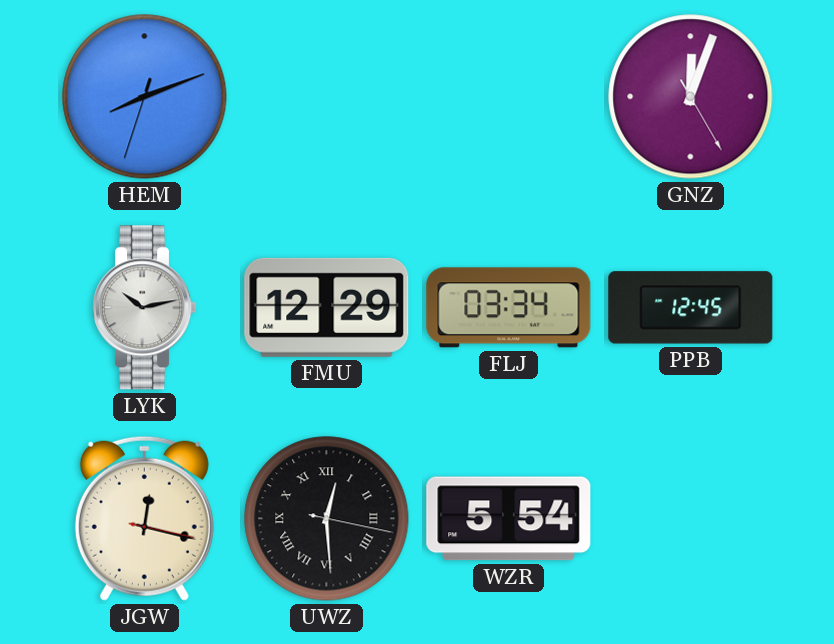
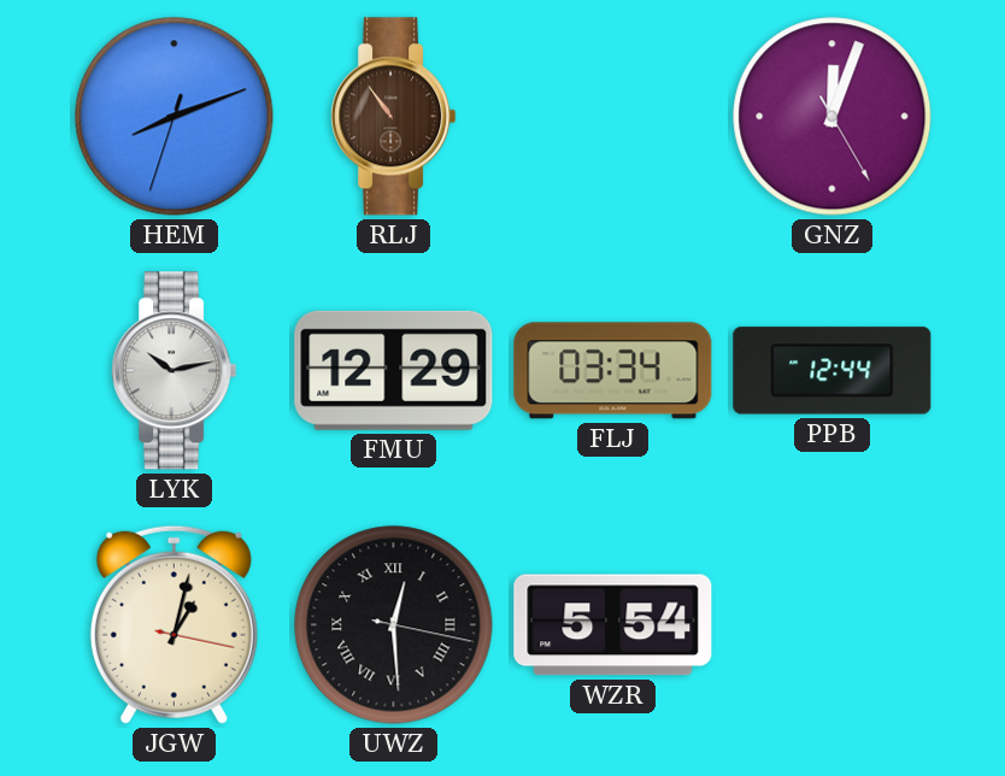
RLJ: none -> 10:54
PPB: 12:45 -> 12:44
JGW: 12:17 -> 1:02
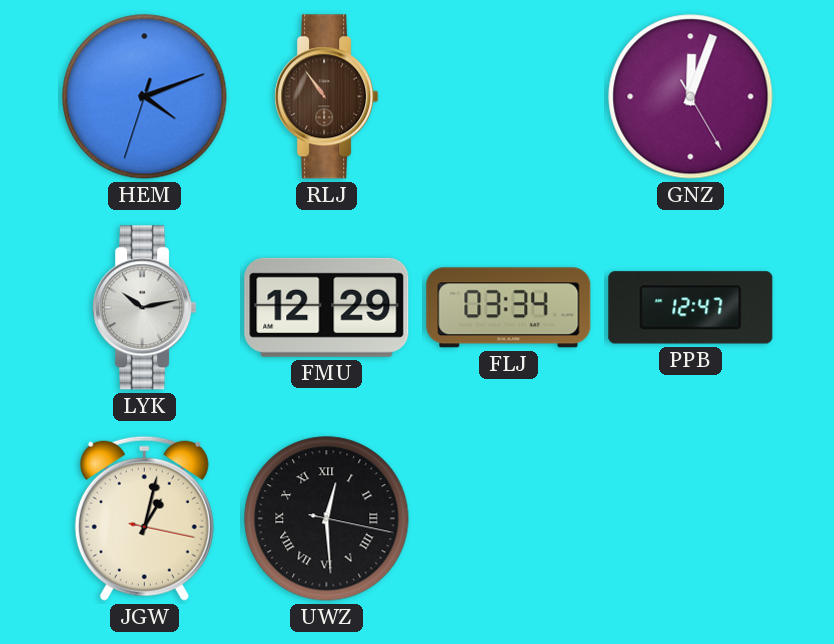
HEM: 8:11 -> 4:11
PPB: 12:44 -> 12:47
WZR: 5:54 -> none
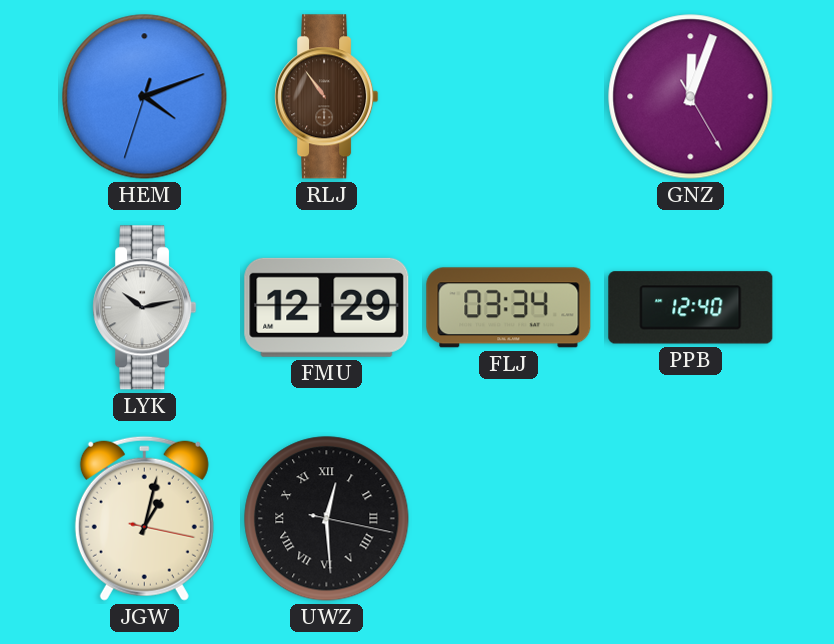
PPB: 12:47 -> 12:40
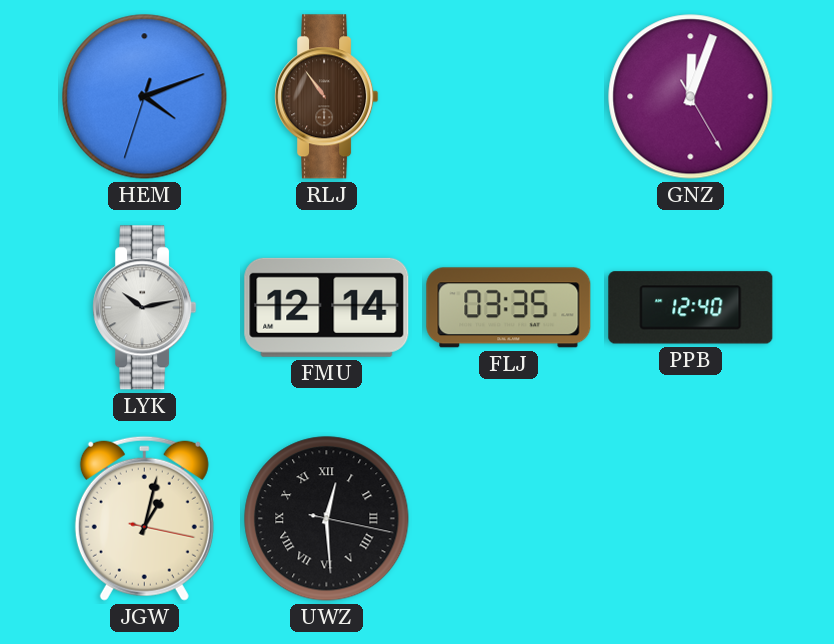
FMU: 12:29 -> 12:14
FLJ: 03:34 -> 03:35
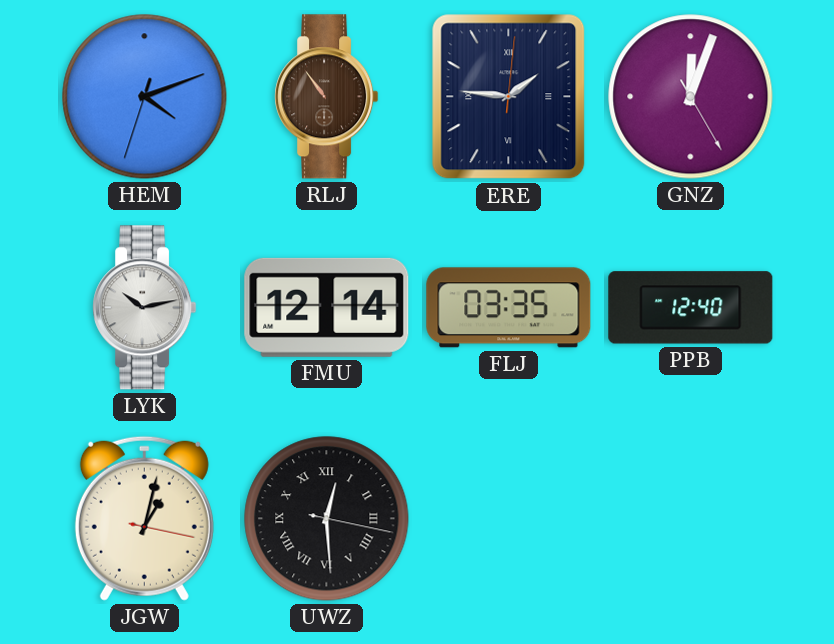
ERE: none -> 1:46
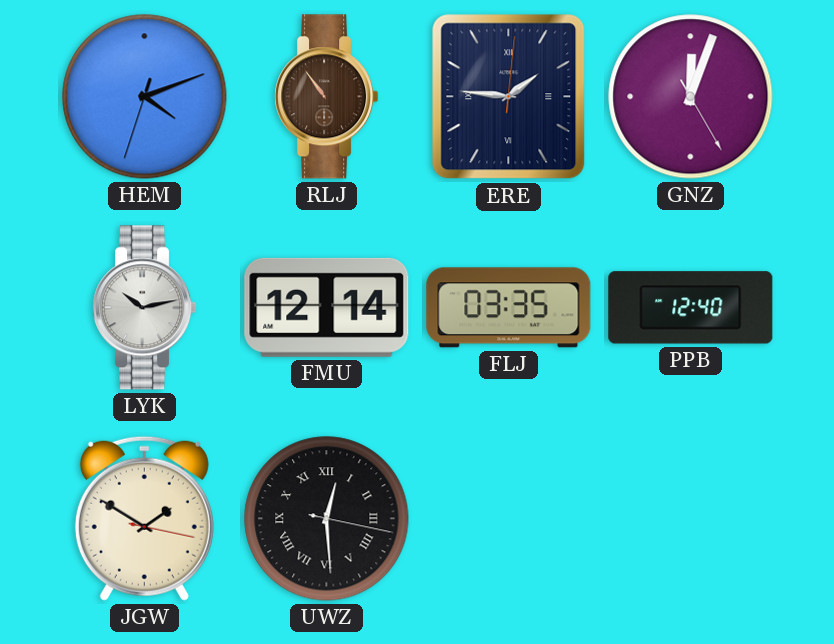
JGW: 1:02 -> 1:50
